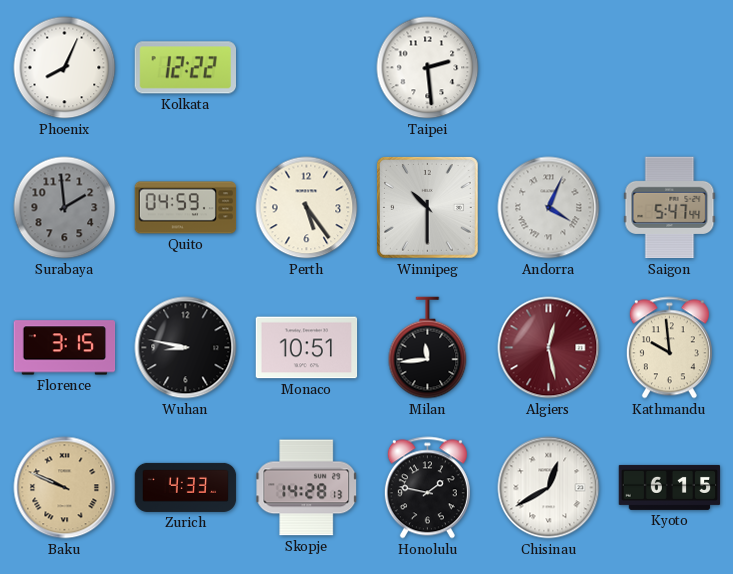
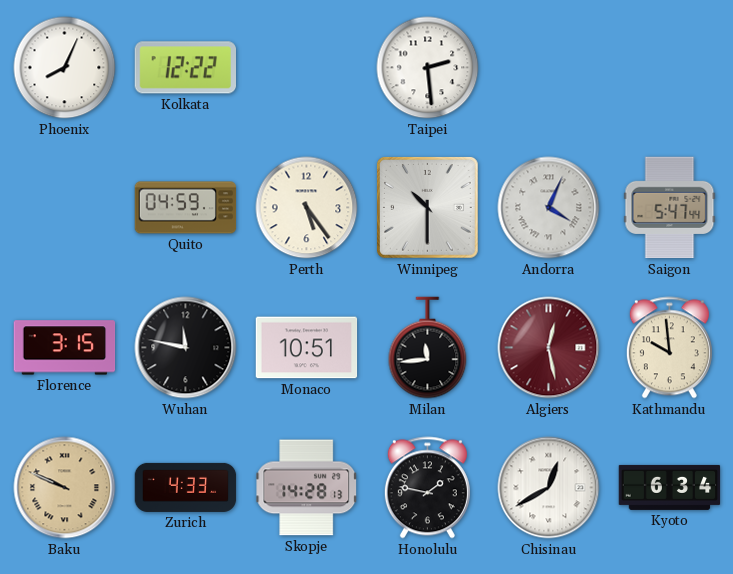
Surabaya: 1:59 -> none
Wuhan: 8:47 -> 11:47
Kyoto: 6:15 -> 6:34
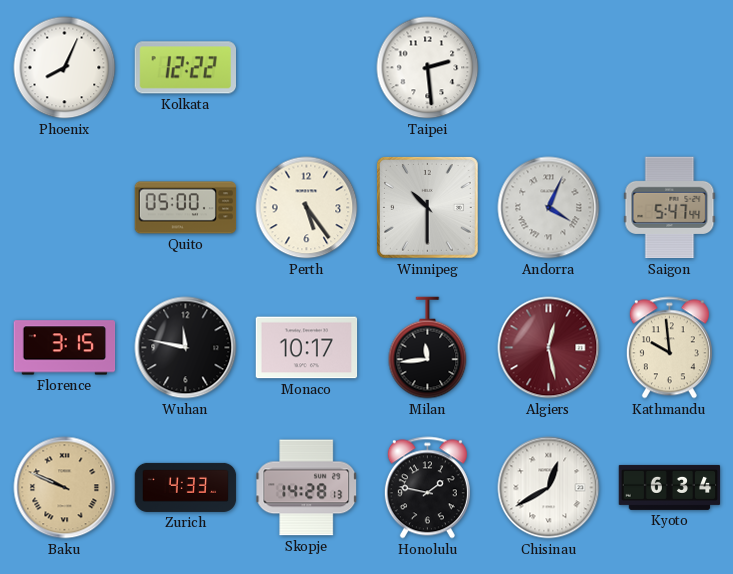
Quito: 04:59 -> 05:00
Monaco: 10:51 -> 10:17
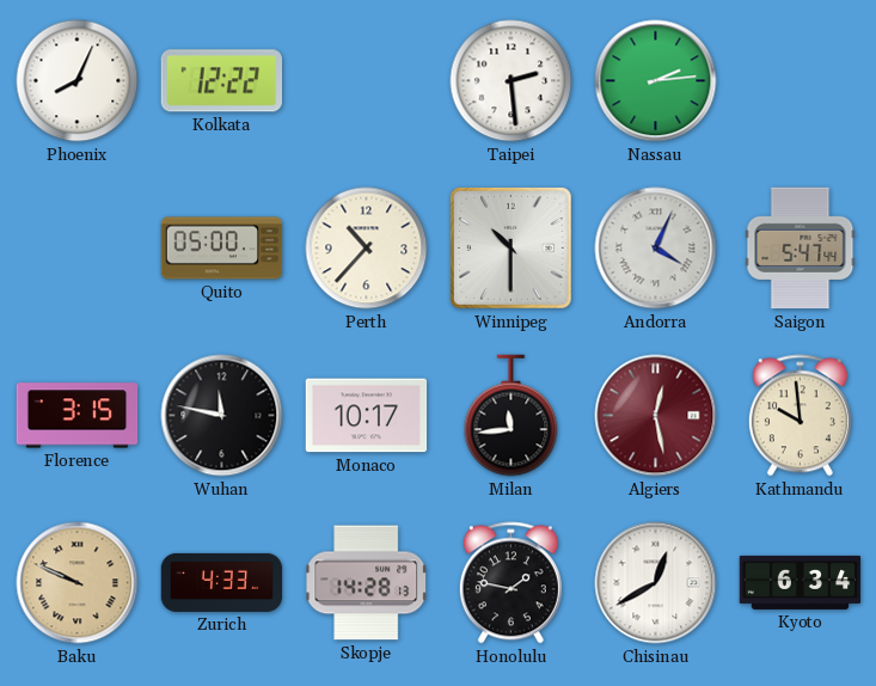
Nassau: none -> 2:14
Perth: 5:24 -> 10:37
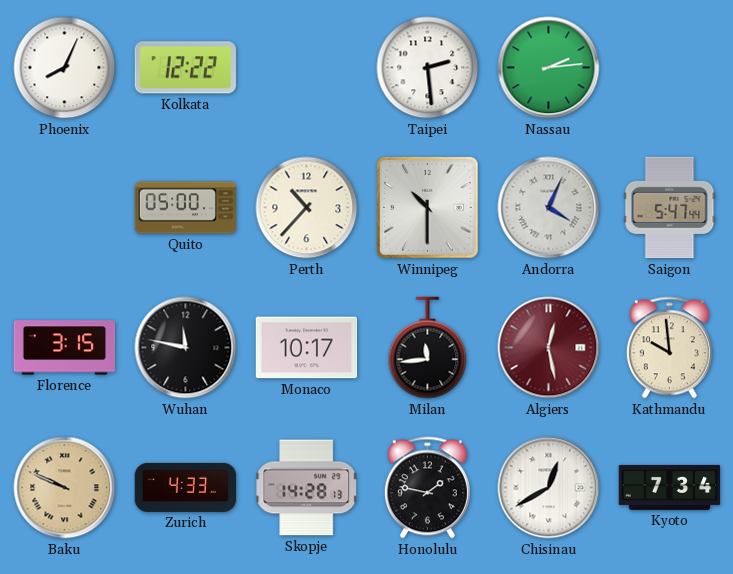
Kyoto: 6:34 -> 7:34
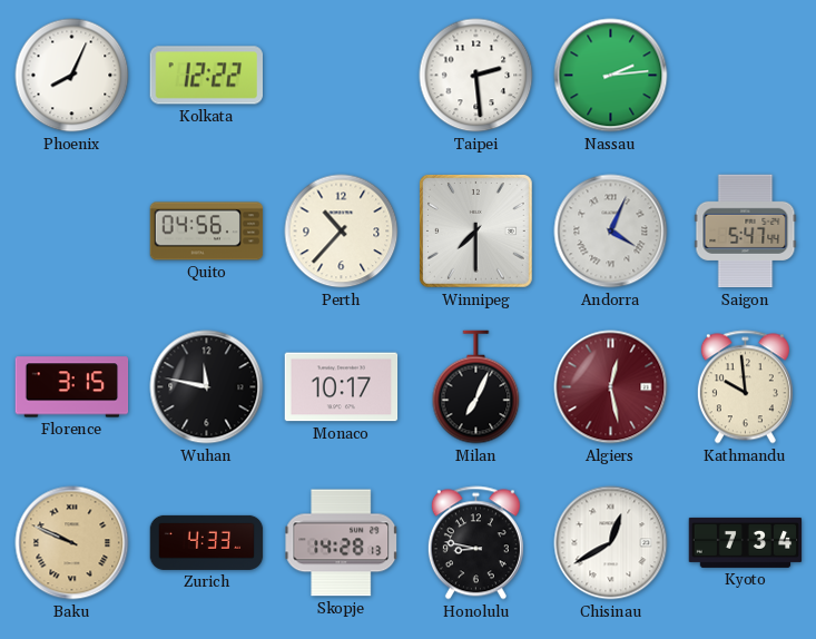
Quito: 05:00 -> 04:56
Winnipeg: 10:30 -> 7:30
Milan: 11:44 -> 7:04
Honolulu: 1:47 -> 8:47
